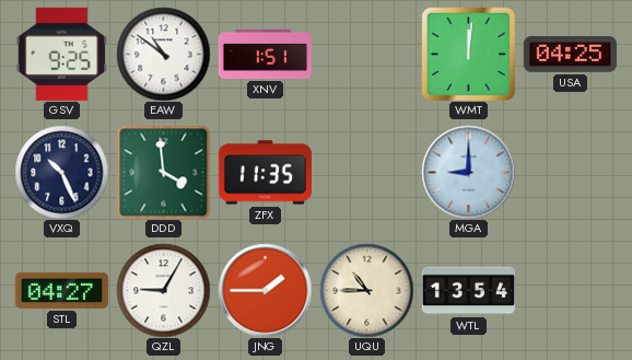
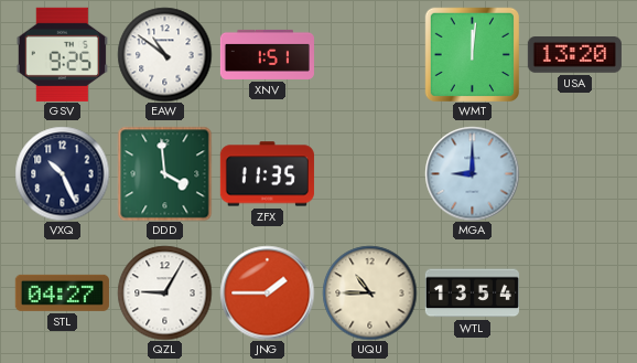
USA: 04:25 -> 13:20
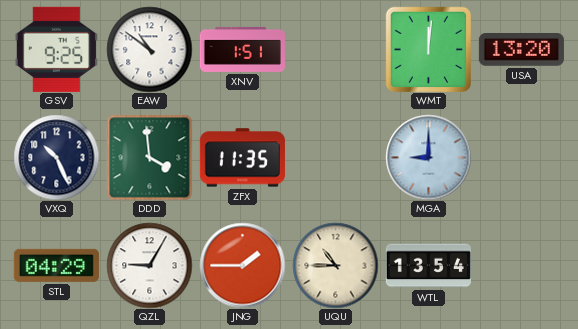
STL: 04:27 -> 04:29
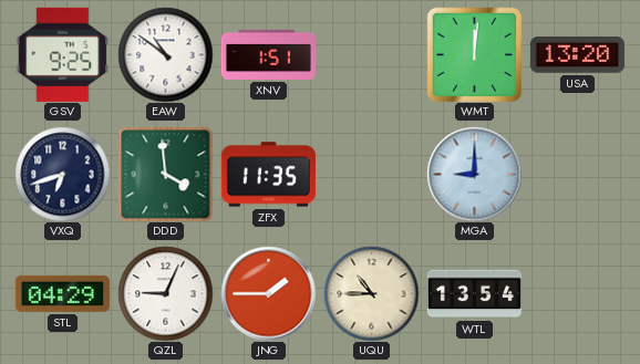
VXQ: 10:26 -> 6:42
QZL: 9:05 -> 9:04
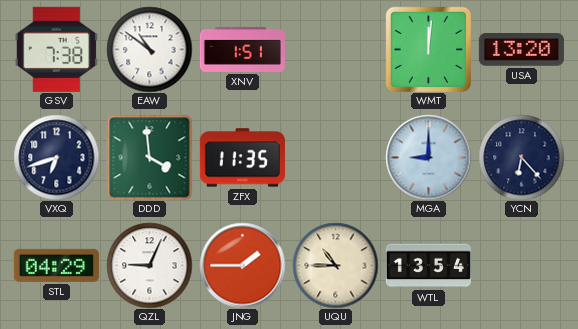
GSV: 9:25 -> 7:38
YCN: none -> 6:23
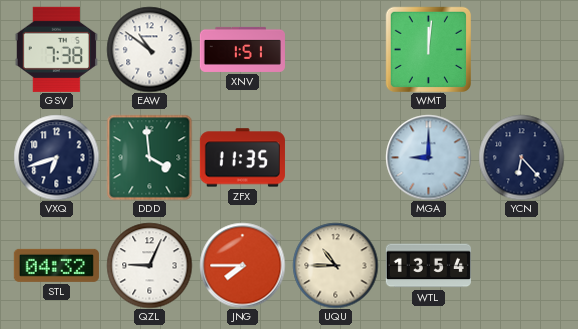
USA: 13:20 -> none
STL: 04:29 -> 04:32
JNG: 1:45 -> 7:45
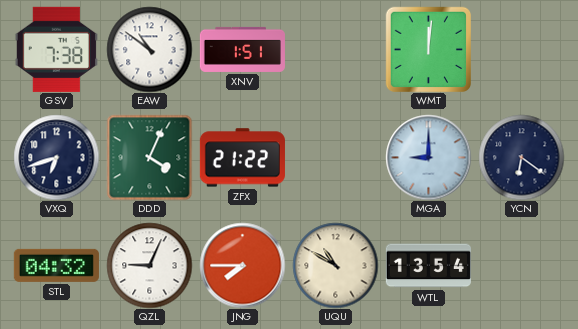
DDD: 3:59 -> 4:04
ZFX: 11:35 -> 21:22
YCN: 6:23 -> 6:21
UQU: 10:45 -> 10:50
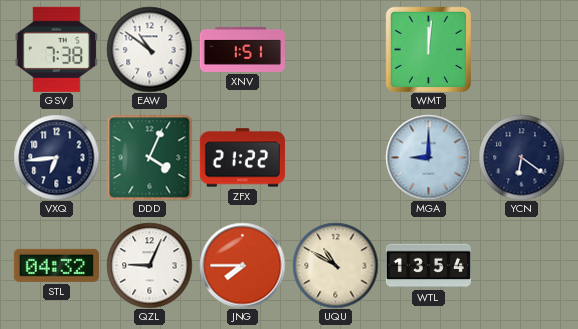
VXQ: 6:42 -> 6:44
